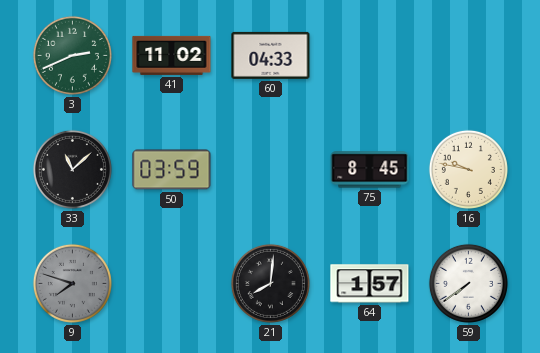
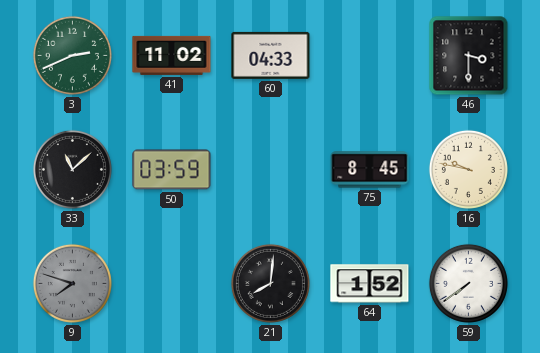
46: none -> 3:30
64: 1:57 -> 1:52
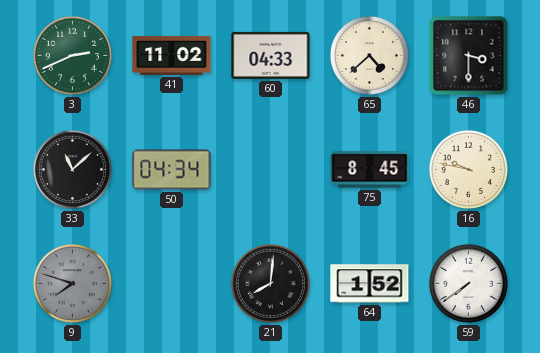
65: none -> 4:38
50: 03:59 -> 04:34
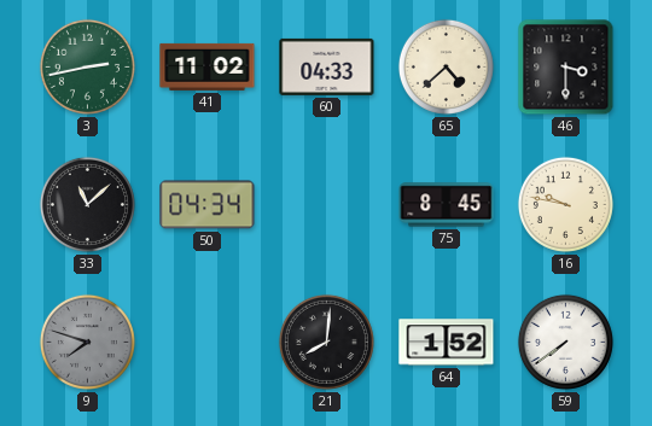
3: 2:41 -> 2:43
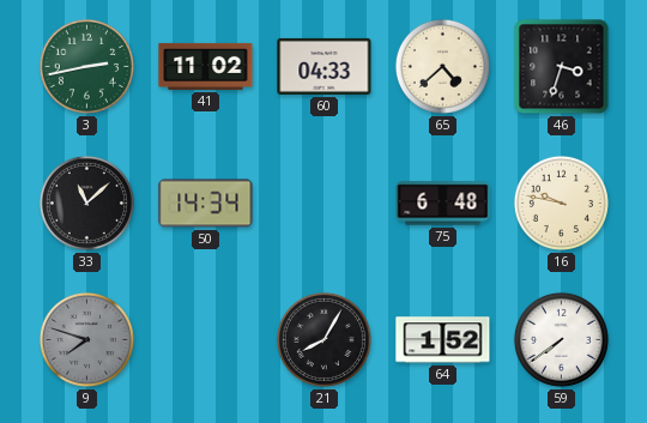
46: 3:30 -> 3:33
50: 04:34 -> 14:34
75: 8:45 -> 6:48
21: 8:01 -> 8:05
